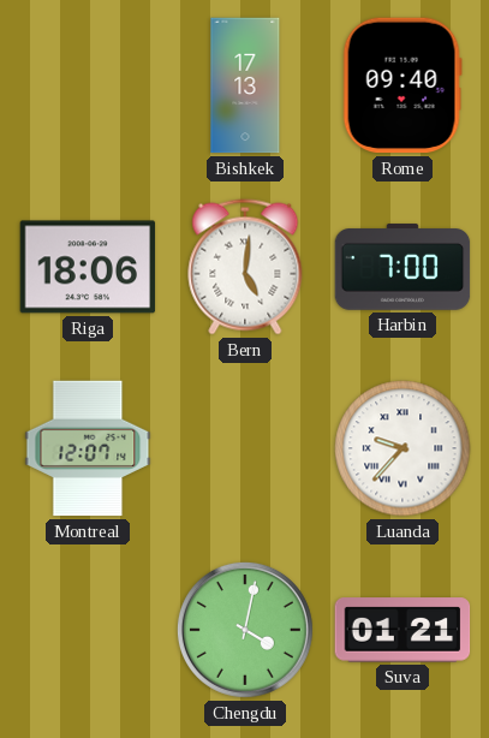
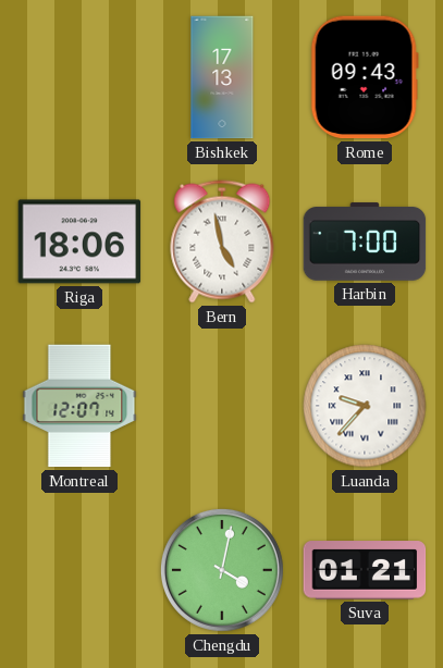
Rome: 09:40 -> 09:43
Bern: 5:01 -> 4:58
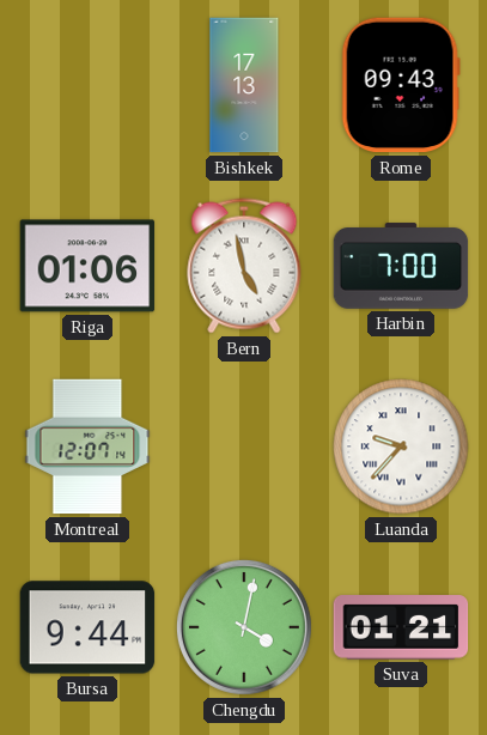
Riga: 18:06 -> 01:06
Bursa: none -> 9:44
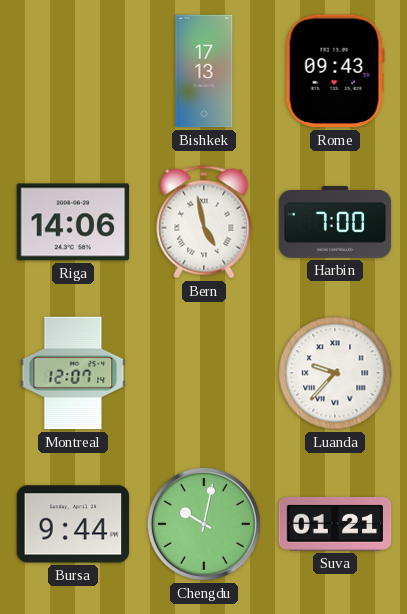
Riga: 01:06 -> 14:06
Chengdu: 4:02 -> 10:02
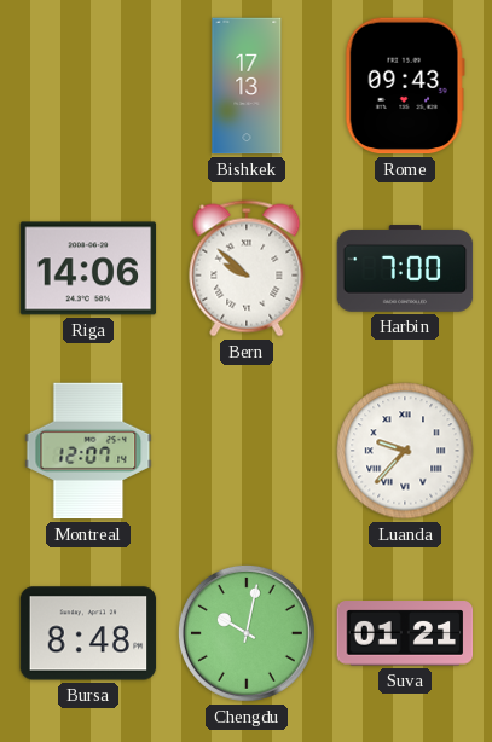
Bern: 4:58 -> 9:52
Bursa: 9:44 -> 8:48
